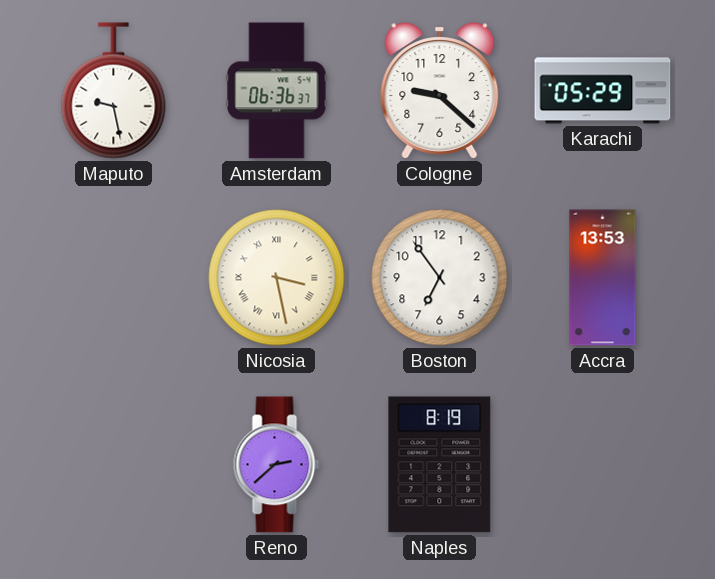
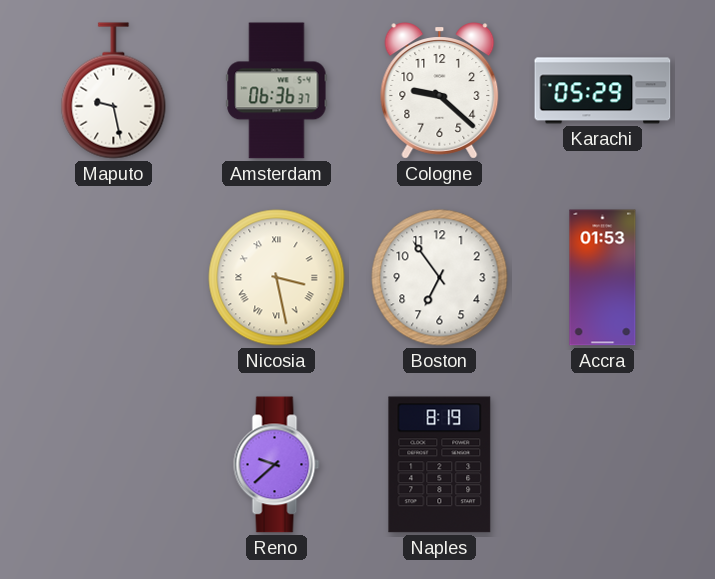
Accra: 13:53 -> 01:53
Reno: 2:38 -> 9:38
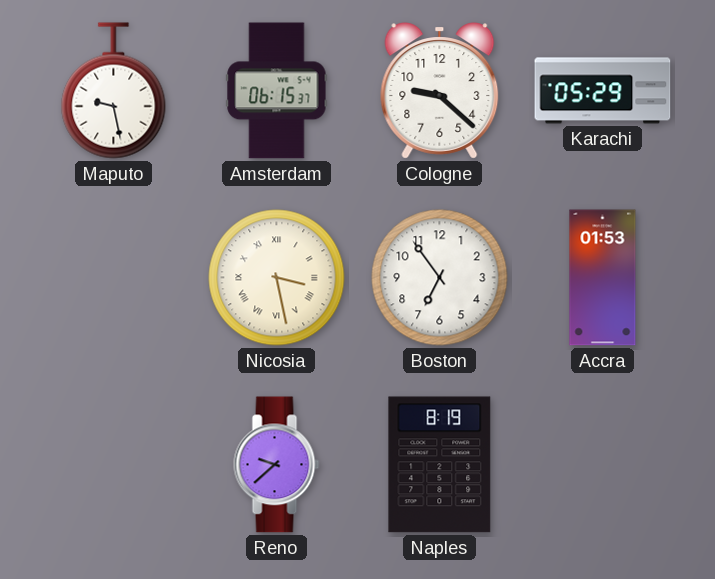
Amsterdam: 06:36 -> 06:15
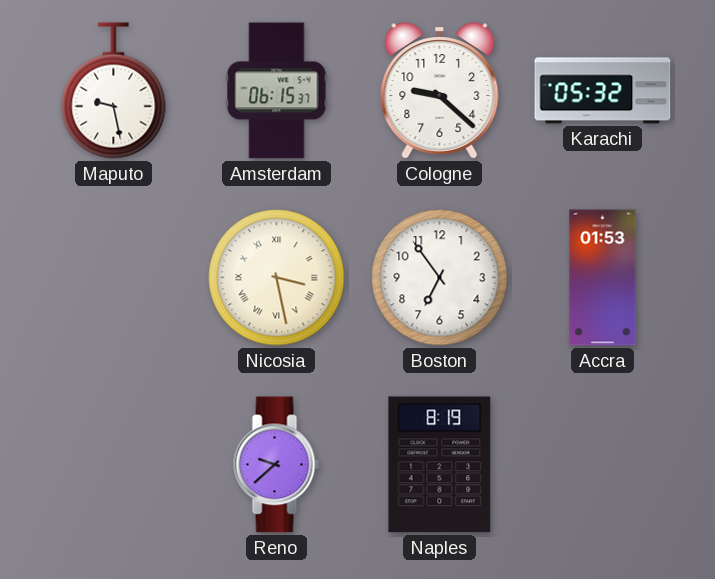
Karachi: 05:29 -> 05:32
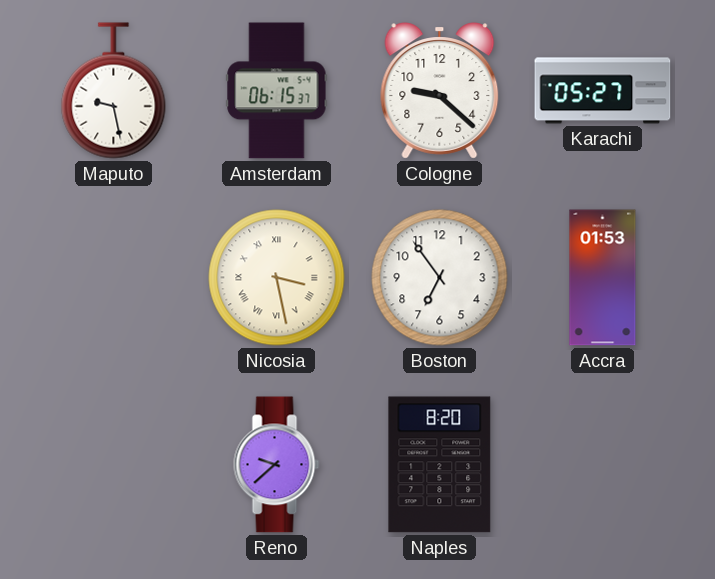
Karachi: 05:32 -> 05:27
Naples: 8:19 -> 8:20
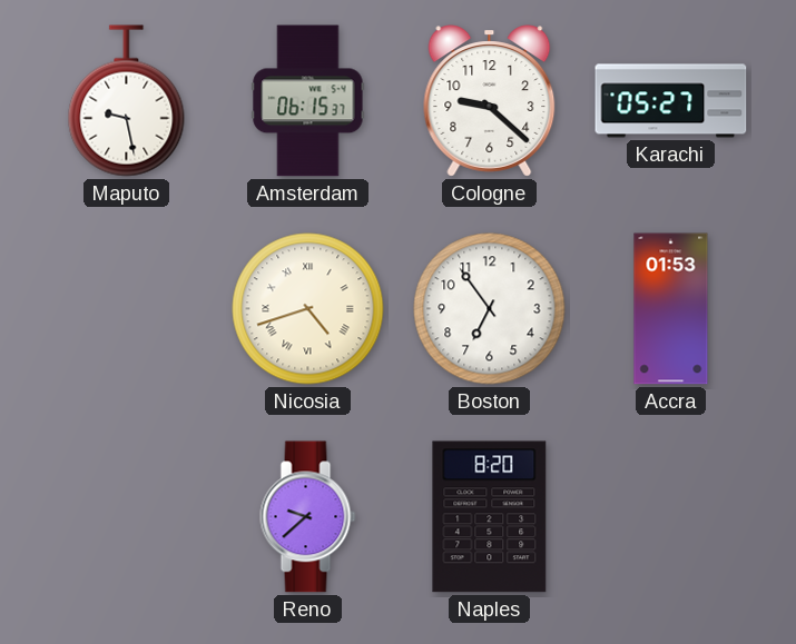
Nicosia: 3:28 -> 4:42
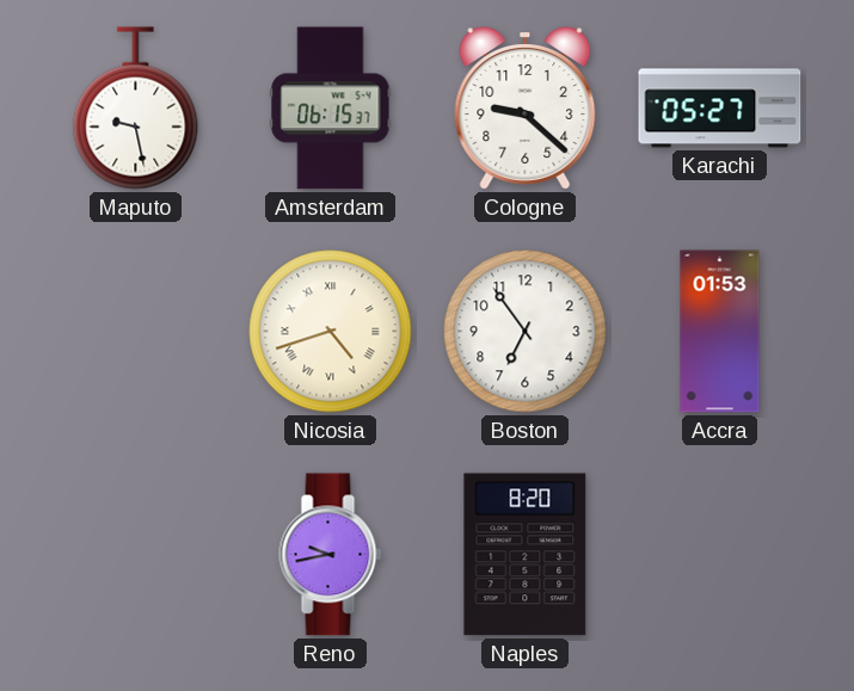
Reno: 9:38 -> 9:43
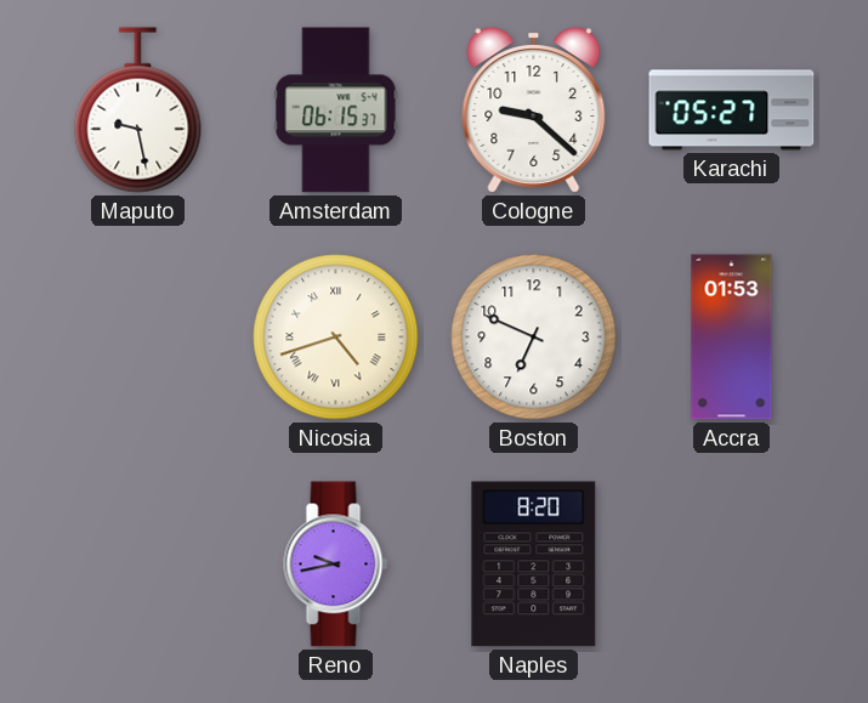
Boston: 6:54 -> 6:49
